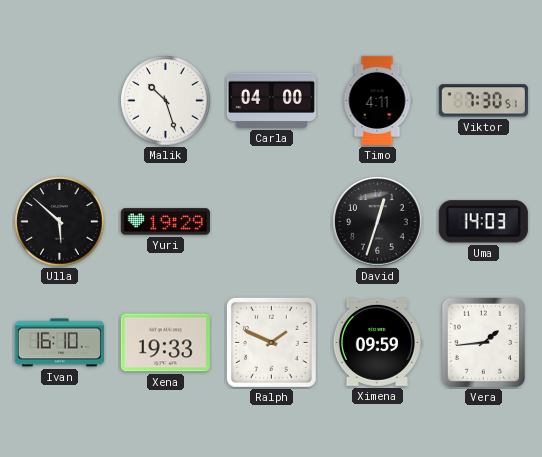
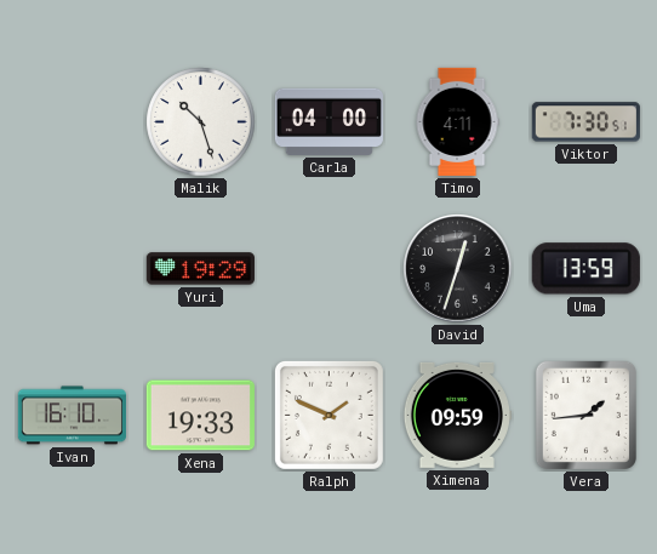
Ulla: 5:52 -> none
Uma: 14:03 -> 13:59
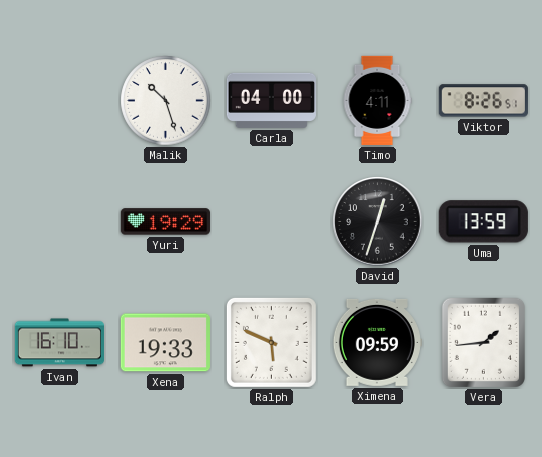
Viktor: 7:30 -> 8:26
Ralph: 1:49 -> 5:49
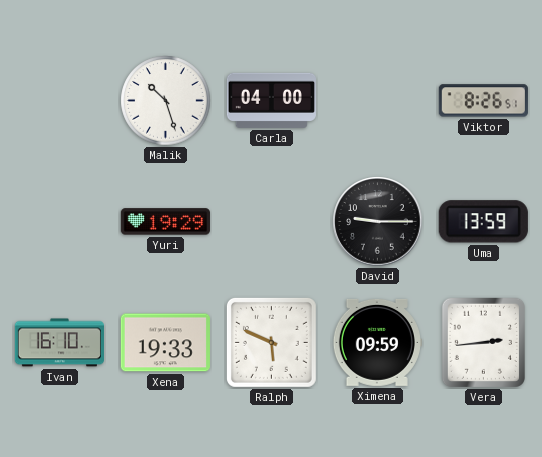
Timo: 4:11 -> none
David: 12:33 -> 9:15
Vera: 1:44 -> 2:44
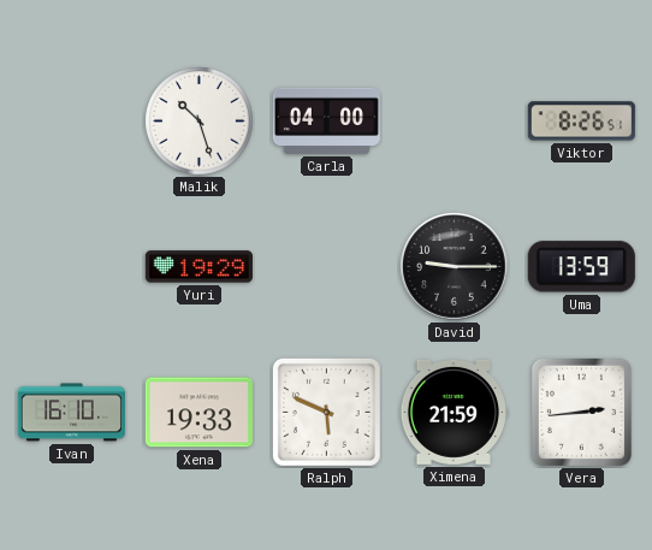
Ximena: 09:59 -> 21:59
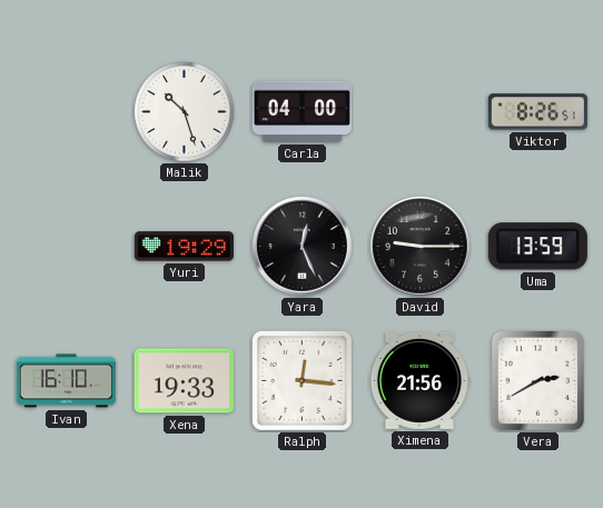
Yara: none -> 12:26
Ralph: 5:49 -> 12:16
Ximena: 21:59 -> 21:56
Vera: 2:44 -> 2:40
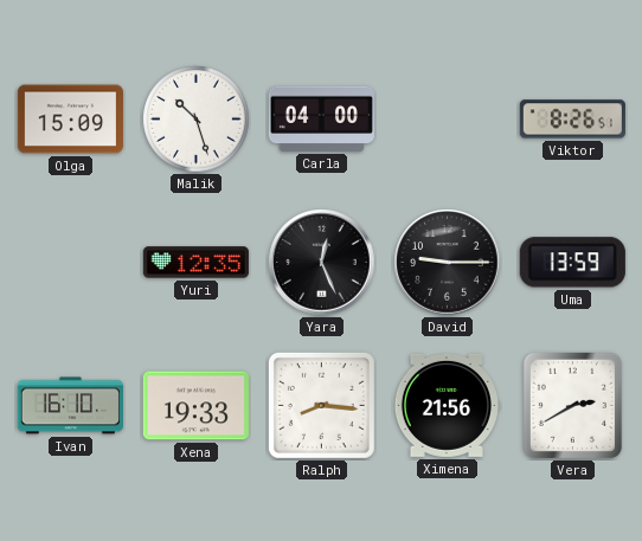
Olga: none -> 15:09
Yuri: 19:29 -> 12:35
Ralph: 12:16 -> 8:16
